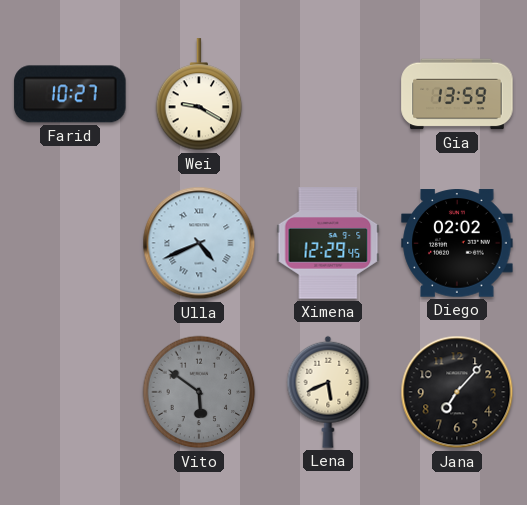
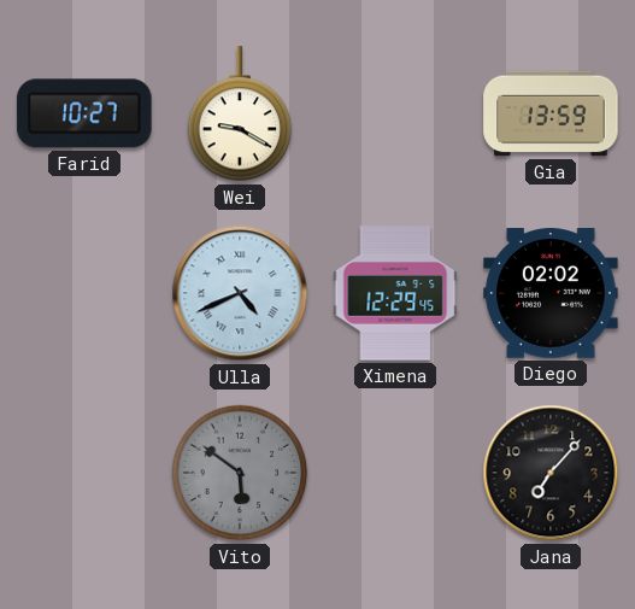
Lena: 5:41 -> none
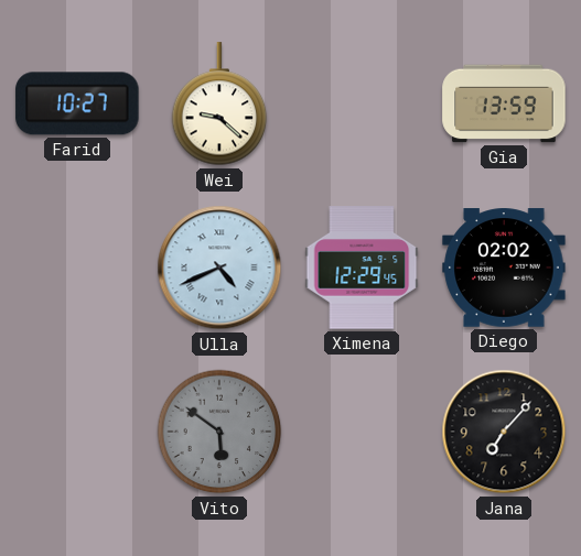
Wei: 9:20 -> 9:22
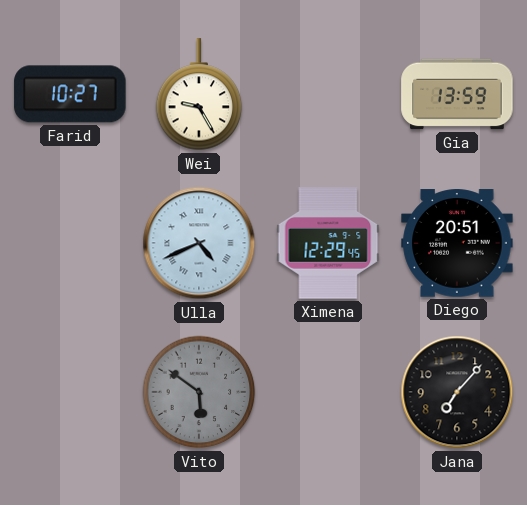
Wei: 9:22 -> 9:25
Diego: 02:02 -> 20:51
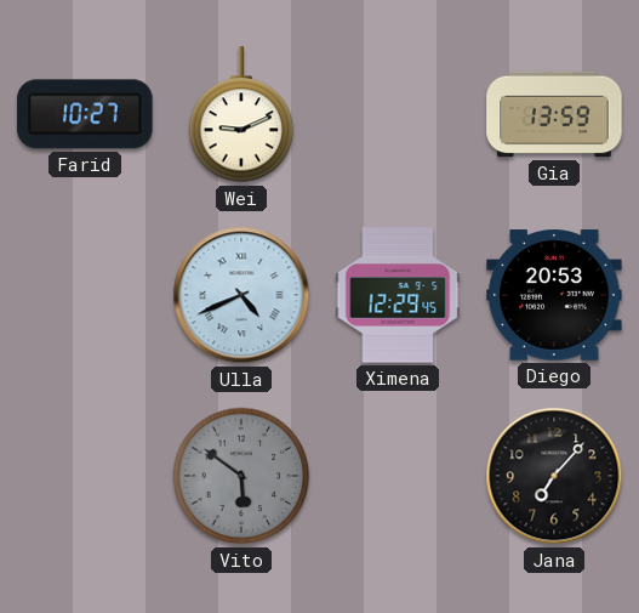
Wei: 9:25 -> 9:11
Diego: 20:51 -> 20:53
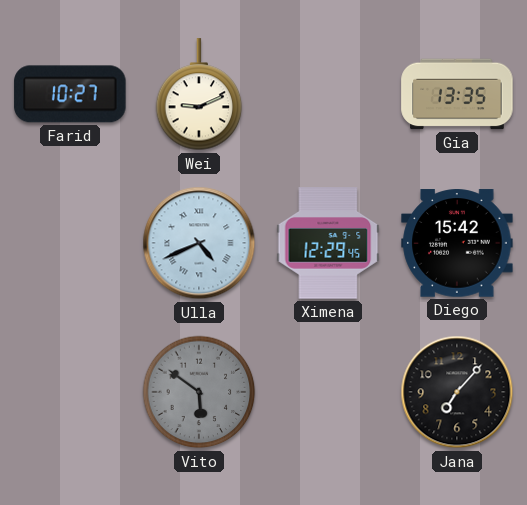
Gia: 13:59 -> 13:35
Diego: 20:53 -> 15:42
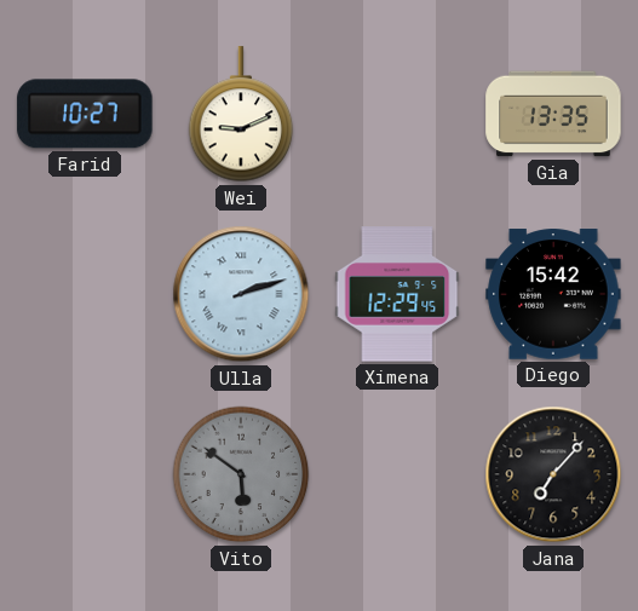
Ulla: 4:41 -> 2:12
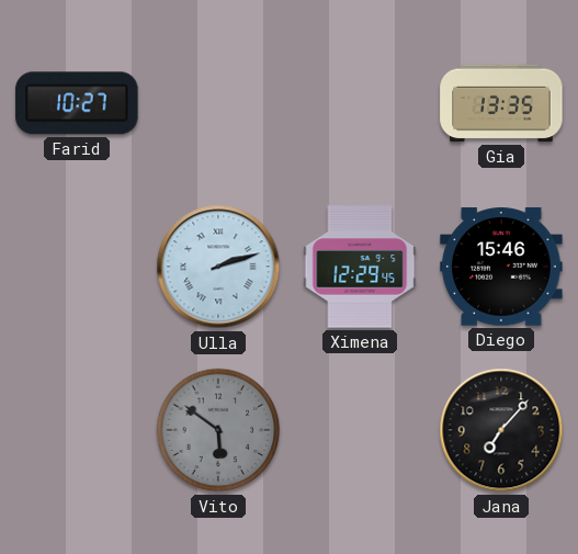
Wei: 9:11 -> none
Diego: 15:42 -> 15:46
